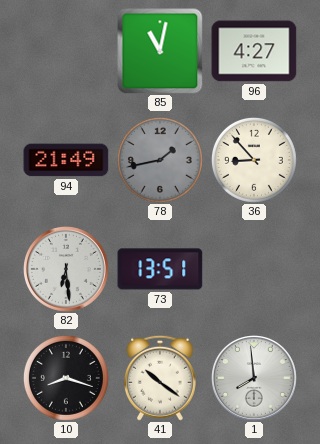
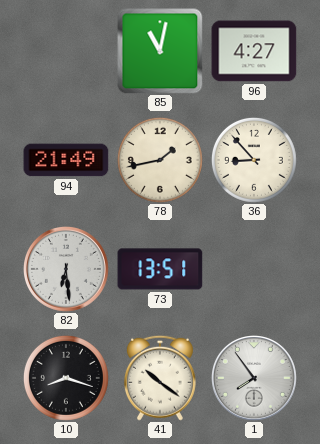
78 dial: grey -> cream
1: 7:59 -> 7:54
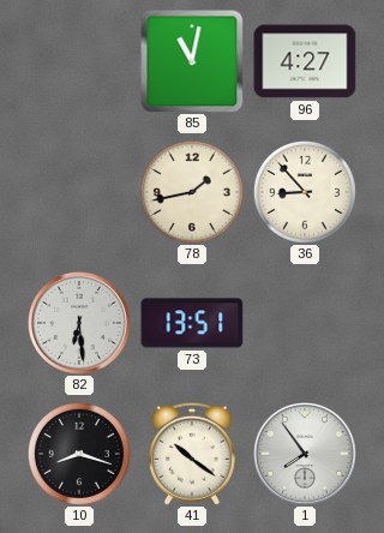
94: 21:49 -> none
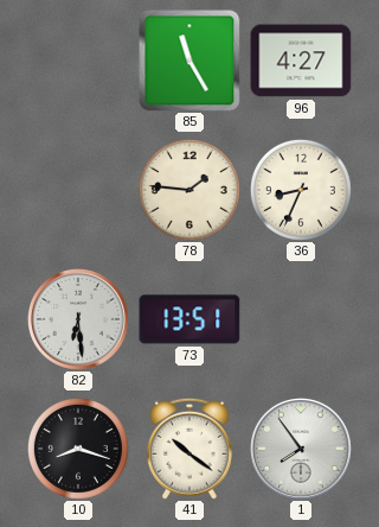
85: 11:02 -> 11:25
78: 1:43 -> 1:46
36: 8:53 -> 8:34
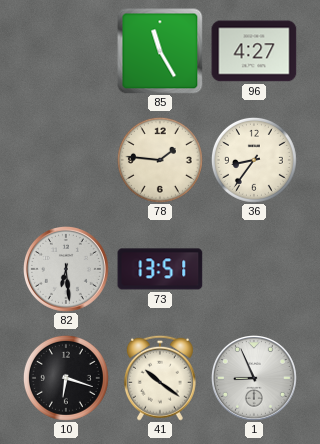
36: 8:34 -> 8:36
10: 8:18 -> 6:18
1: 7:54 -> 8:56
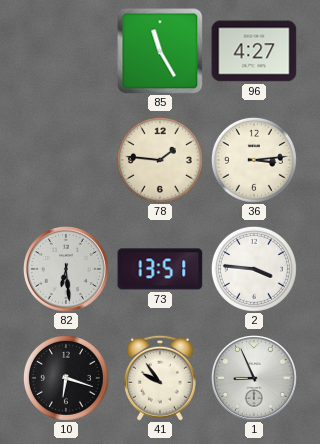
36: 8:36 -> 3:14
2: none -> 3:46
41: 10:21 -> 9:54
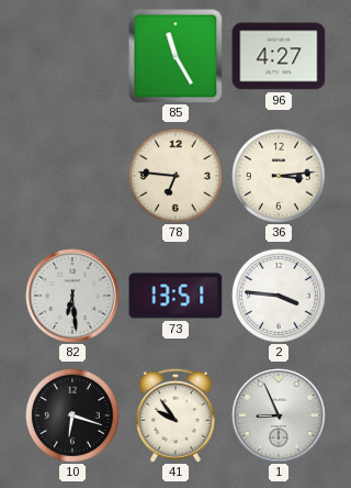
78: 1:46 -> 6:46
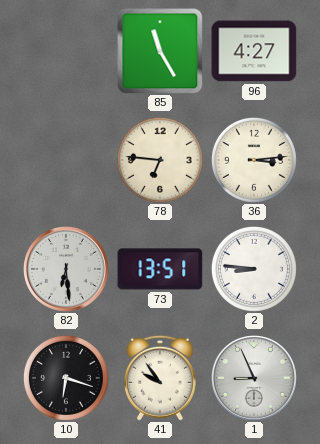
2: 3:46 -> 8:46
